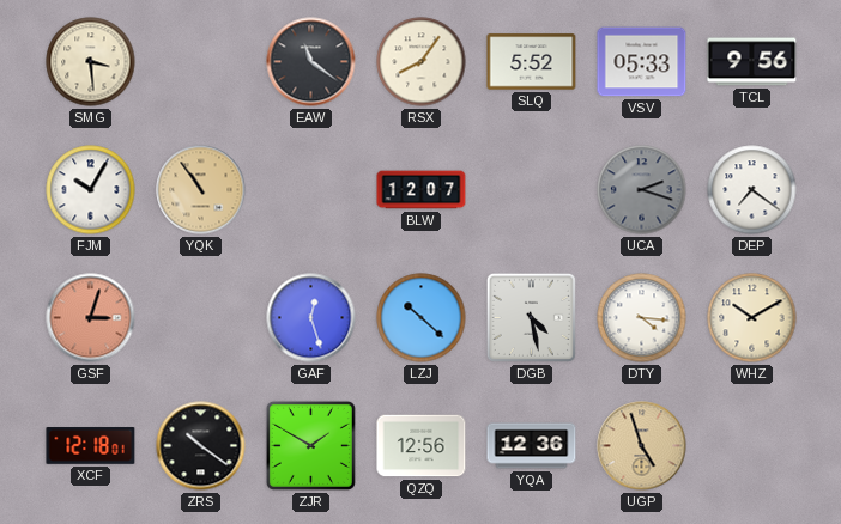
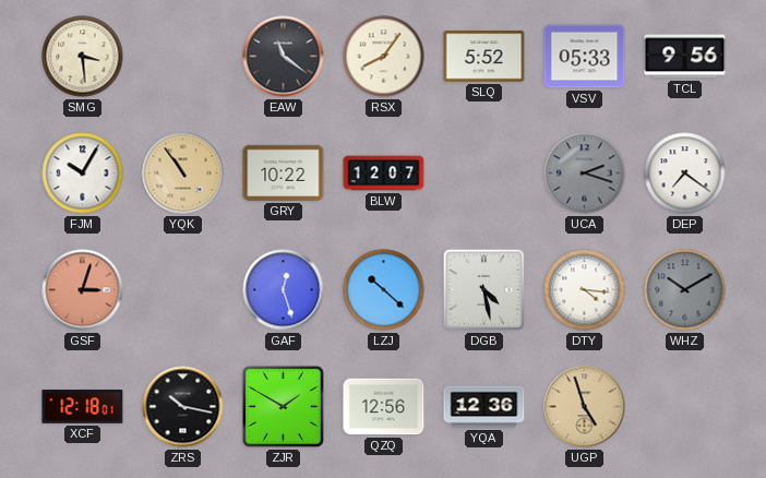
GRY: none -> 10:22
WHZ dial: cream -> grey
ZRS: 10:21 -> 10:17
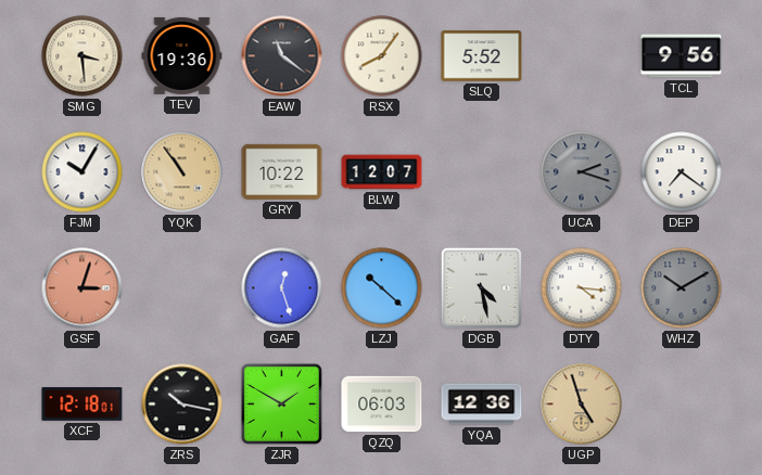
TEV: none -> 19:36
VSV: 05:33 -> none
QZQ: 12:56 -> 06:03
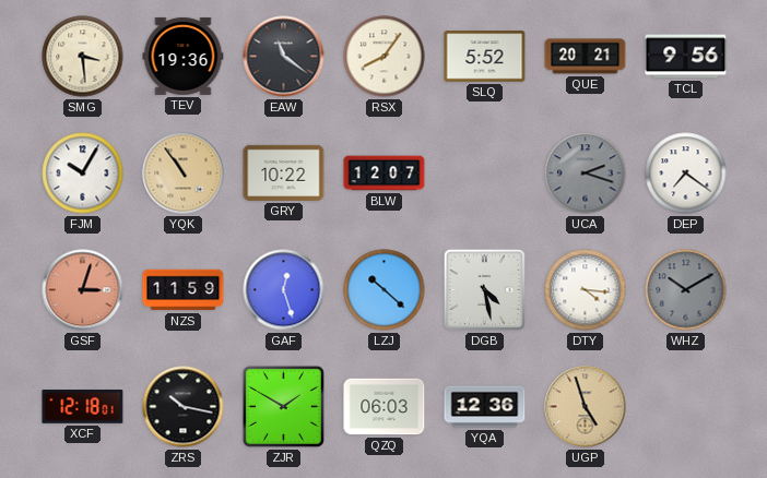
QUE: none -> 20:21
NZS: none -> 11:59
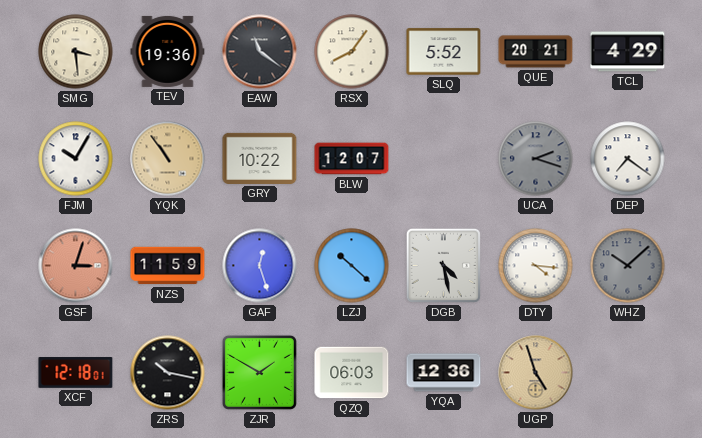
TCL: 9:56 -> 4:29
WHZ: 10:10 -> 10:08
